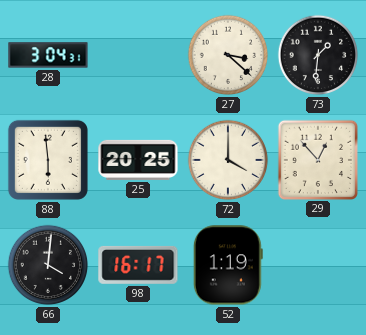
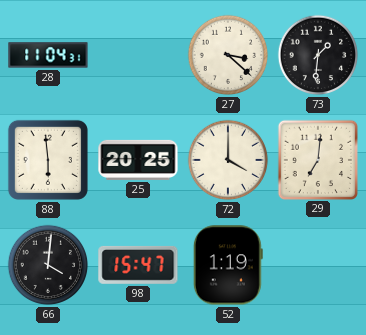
28: 3:04 -> 11:04
29: 12:53 -> 7:01
98: 16:17 -> 15:47
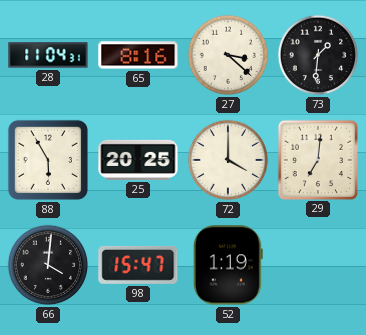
65: none -> 8:16
88: 5:59 -> 5:55
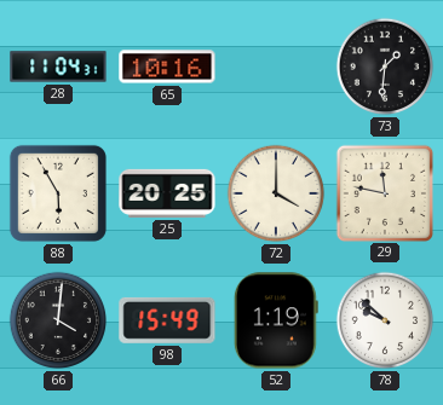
65: 8:16 -> 10:16
27: 3:22 -> none
29: 7:01 -> 11:47
98: 15:47 -> 15:49
78: none -> 9:52
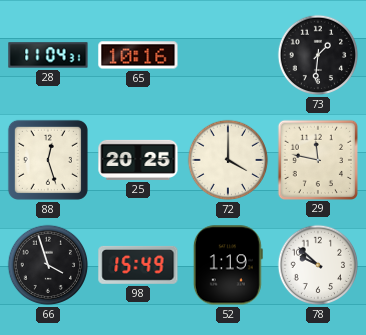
88: 5:55 -> 12:27
66: 4:01 -> 3:57
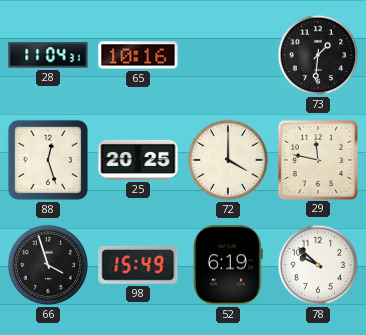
52: 1:19 -> 6:19
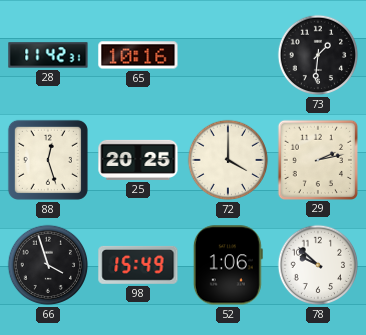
28: 11:04 -> 11:42
29: 11:47 -> 2:13
52: 6:19 -> 1:06
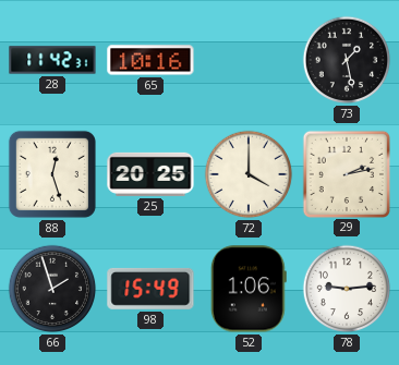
73: 1:31 -> 1:28
66: 3:57 -> 1:57
78: 9:52 -> 9:14
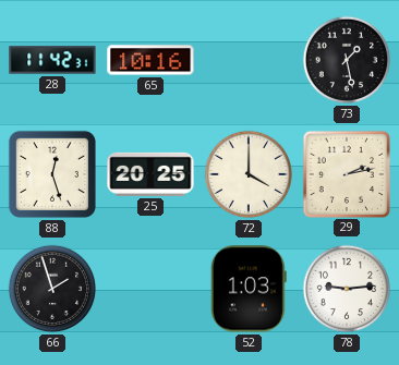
98: 15:49 -> none
52: 1:06 -> 1:03
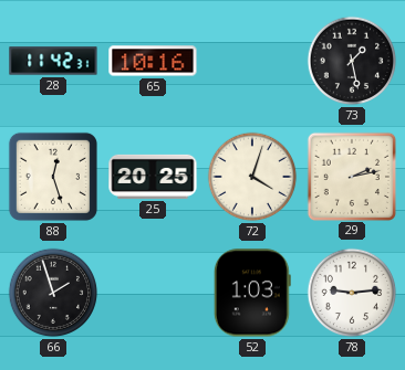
72: 4:00 -> 4:03
